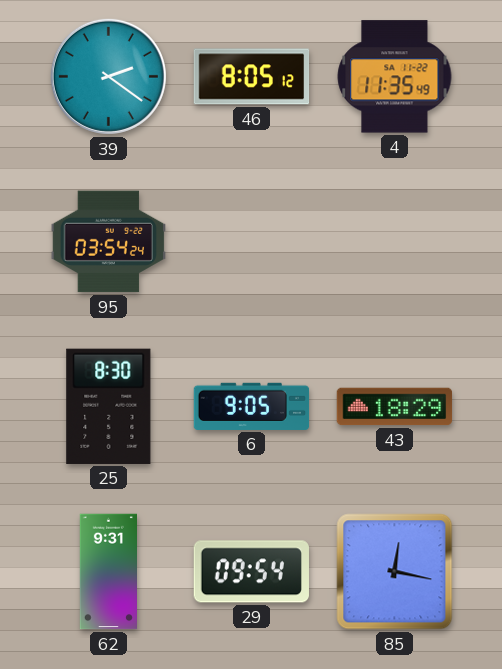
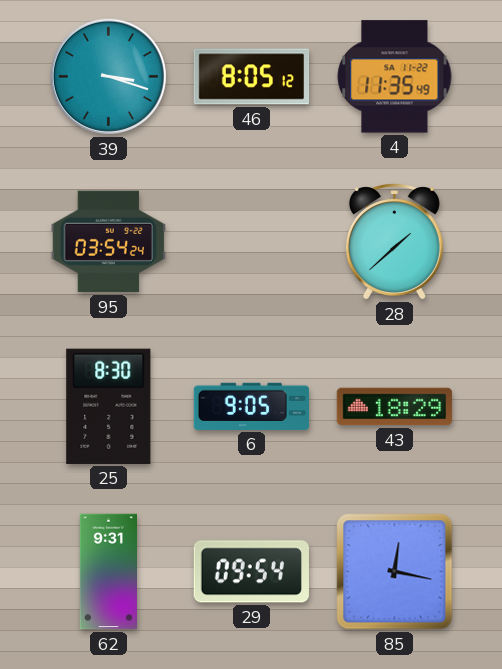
39: 2:21 -> 3:18
28: none -> 1:38
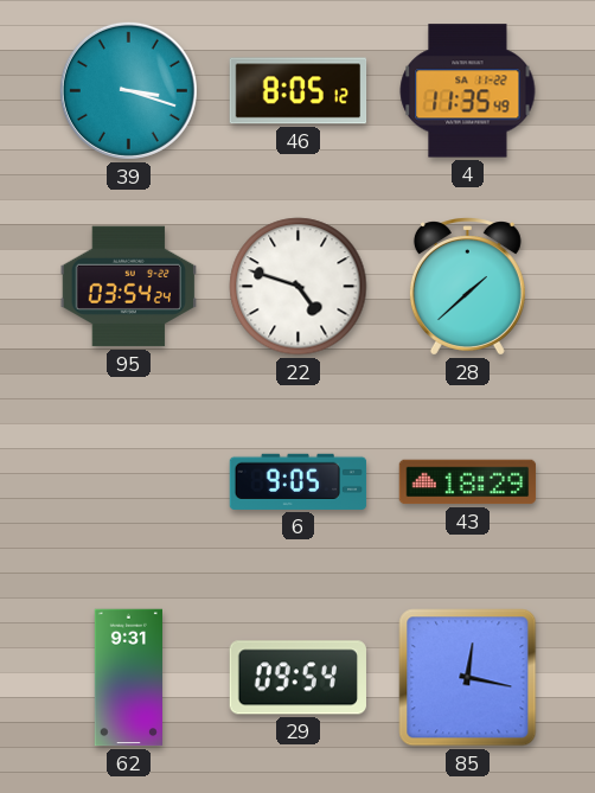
22: none -> 4:48
25: 8:30 -> none
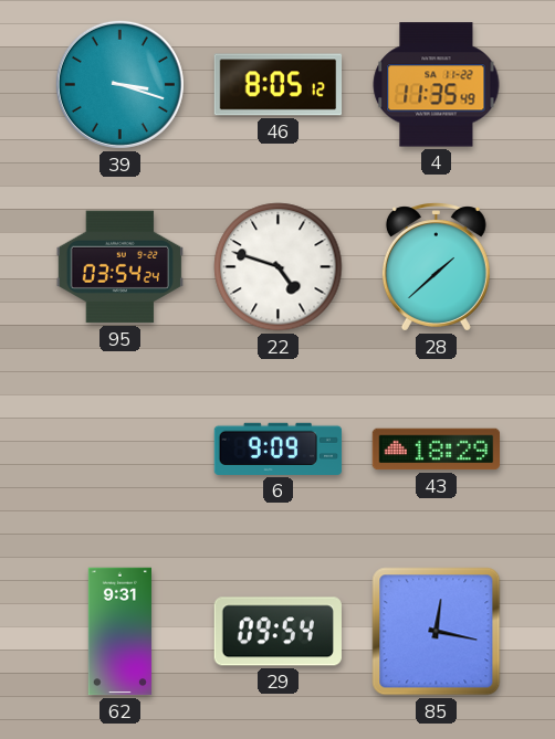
6: 9:05 -> 9:09
